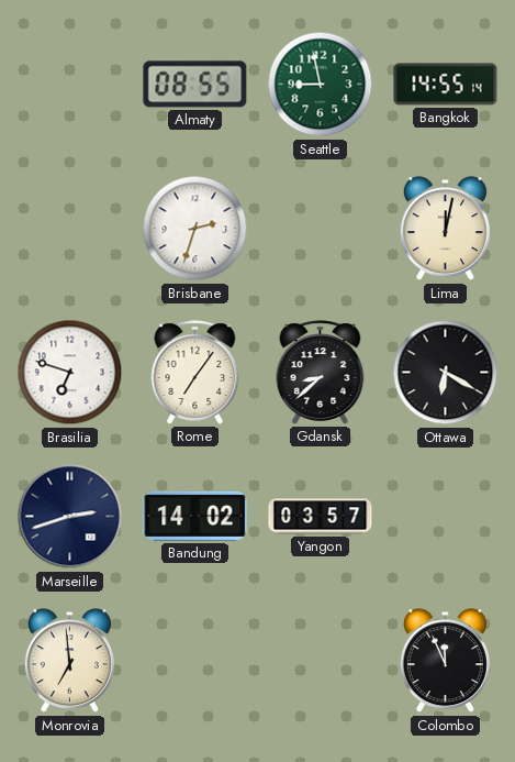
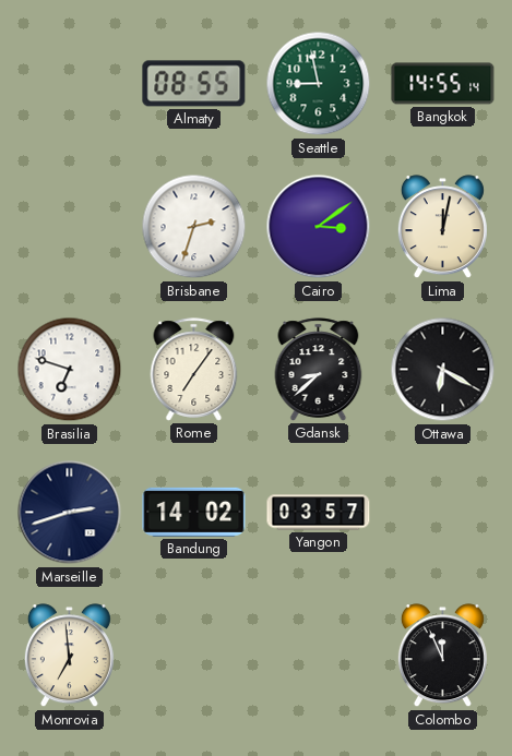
Cairo: none -> 3:09
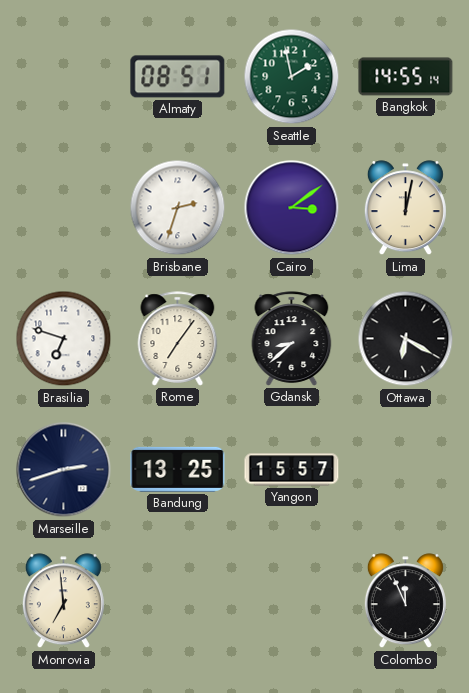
Almaty: 08:55 -> 08:51
Seattle: 8:58 -> 1:58
Bandung: 14:02 -> 13:25
Yangon: 03:57 -> 15:57
